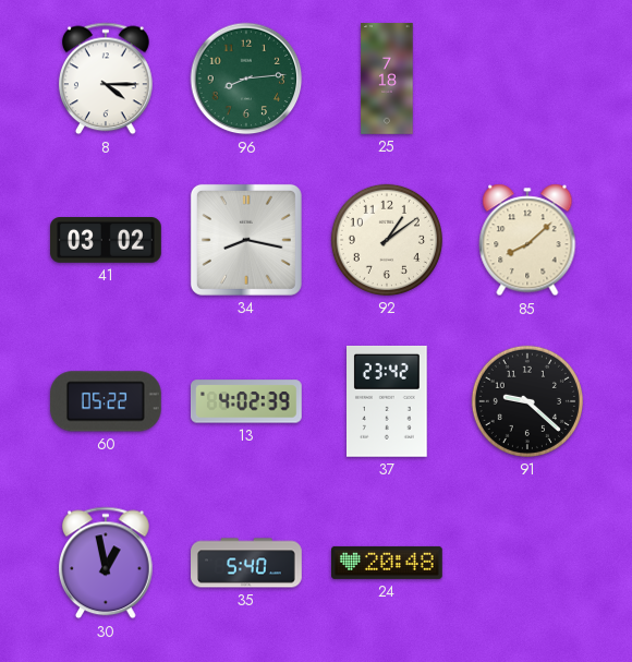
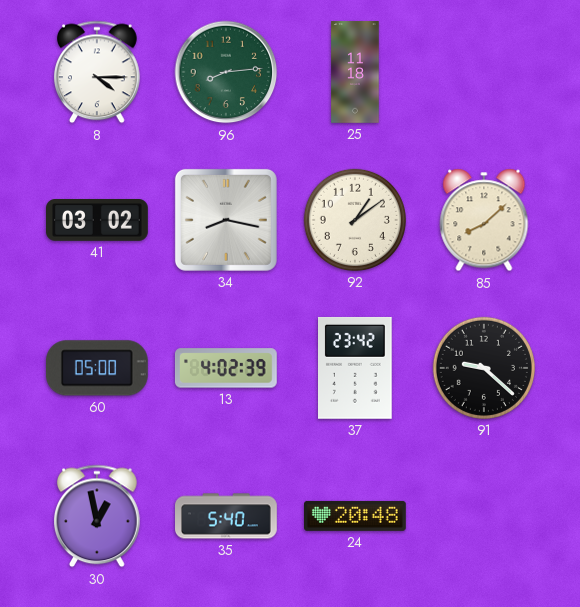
25: 7:18 -> 11:18
60: 05:22 -> 05:00
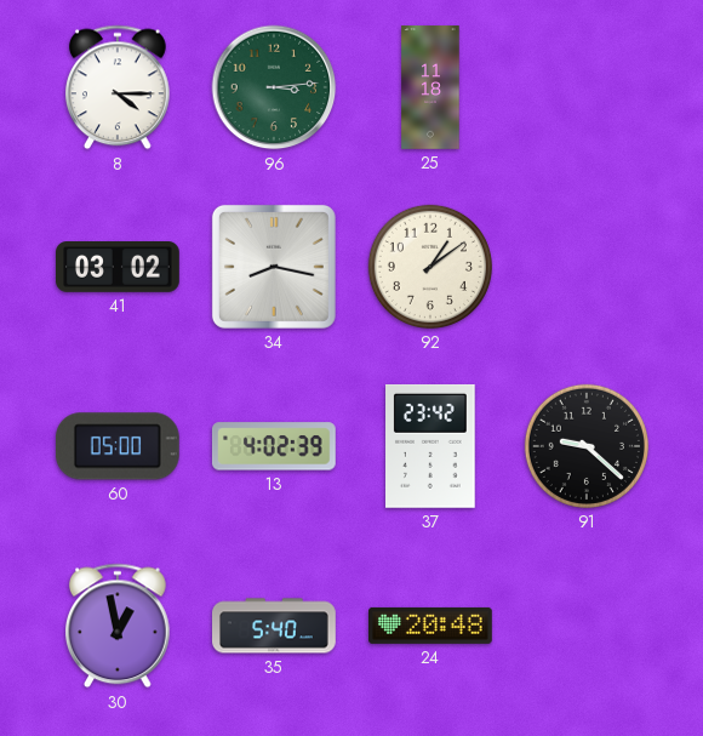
96: 8:14 -> 3:14
85: 8:08 -> none
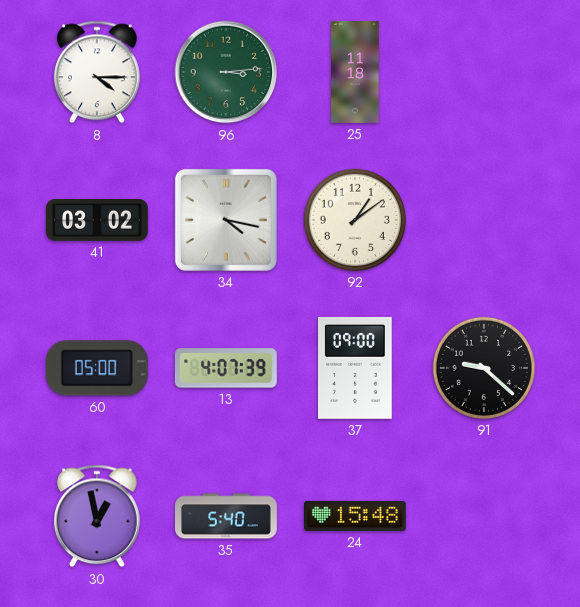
34: 8:17 -> 4:17
13: 4:02 -> 4:07
37: 23:42 -> 09:00
24: 20:48 -> 15:48
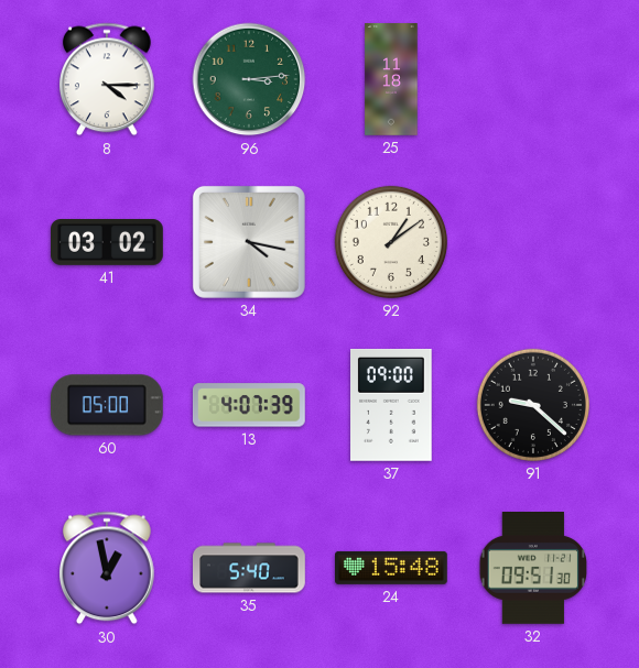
32: none -> 09:51
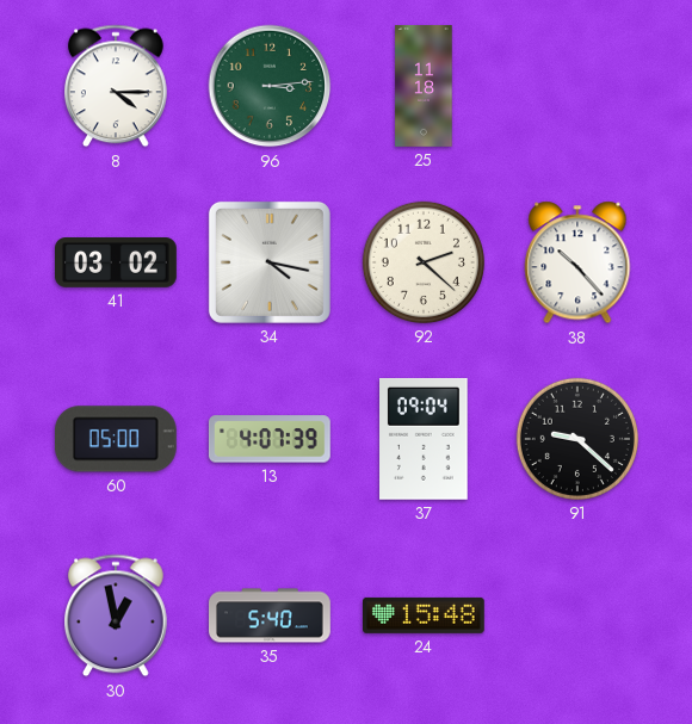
92: 1:09 -> 2:22
38: none -> 10:23
37: 09:00 -> 09:04
32: 09:51 -> none
